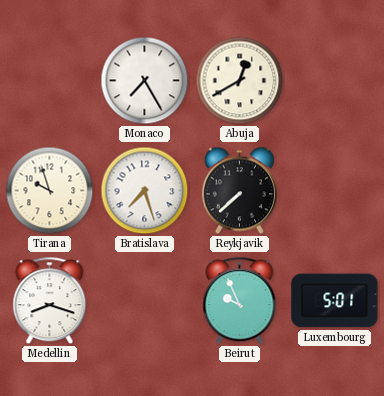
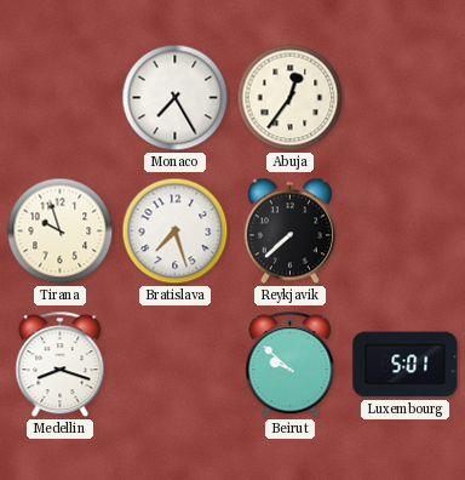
Abuja: 12:40 -> 12:36
Beirut: 9:56 -> 9:52
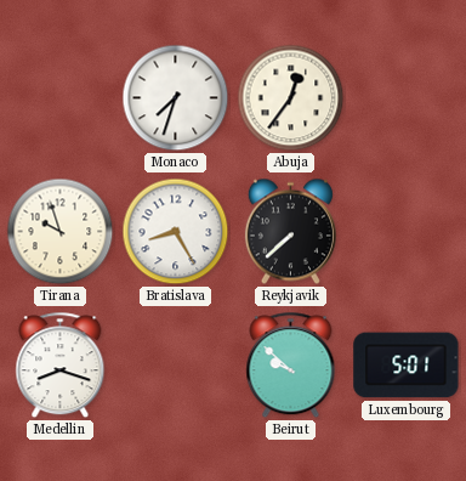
Monaco: 7:25 -> 7:33
Bratislava: 7:27 -> 8:25
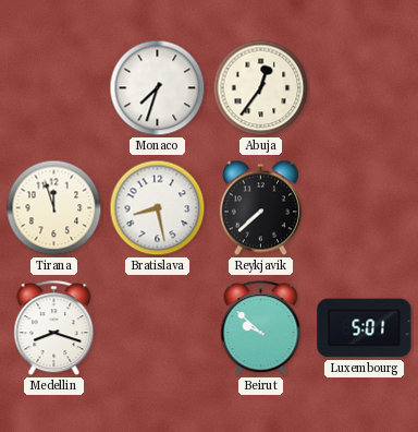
Tirana: 9:57 -> 11:57
Bratislava: 8:25 -> 8:28
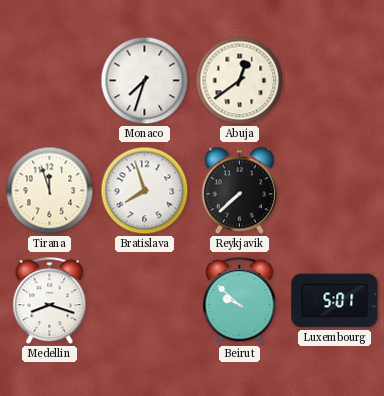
Abuja: 12:36 -> 12:39
Bratislava: 8:28 -> 7:57
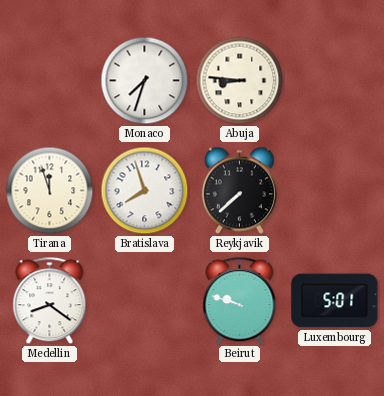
Abuja: 12:39 -> 8:46
Medellin: 8:18 -> 8:21
Beirut: 9:52 -> 9:48
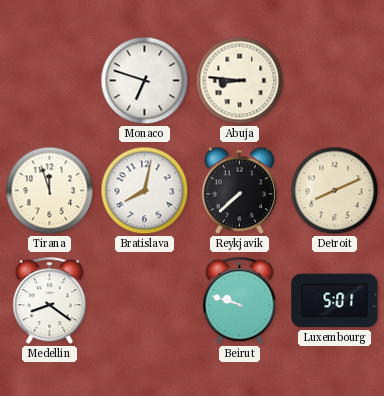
Monaco: 7:33 -> 6:48
Bratislava: 7:57 -> 8:02
Detroit: none -> 8:11
